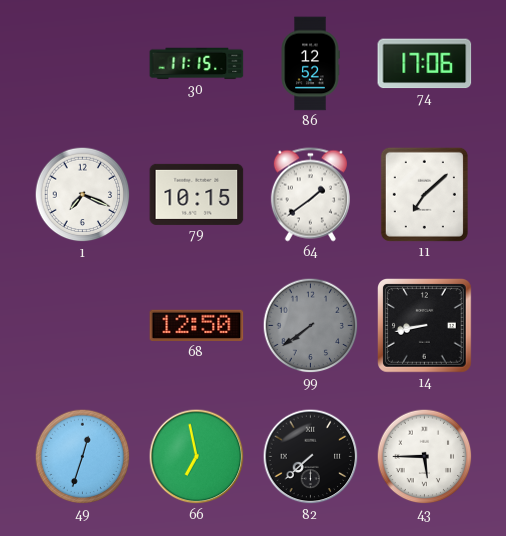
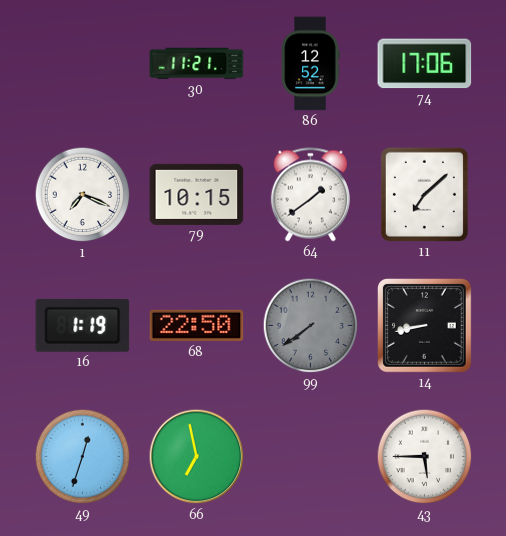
30: 11:15 -> 11:21
16: none -> 1:19
68: 12:50 -> 22:50
82: 7:38 -> none
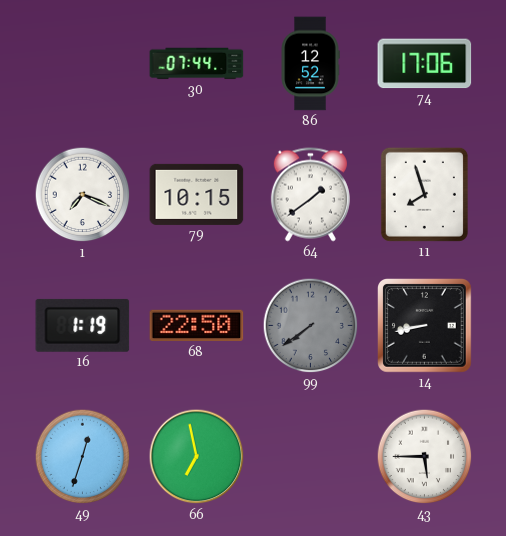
30: 11:21 -> 07:44
11: 7:08 -> 7:57
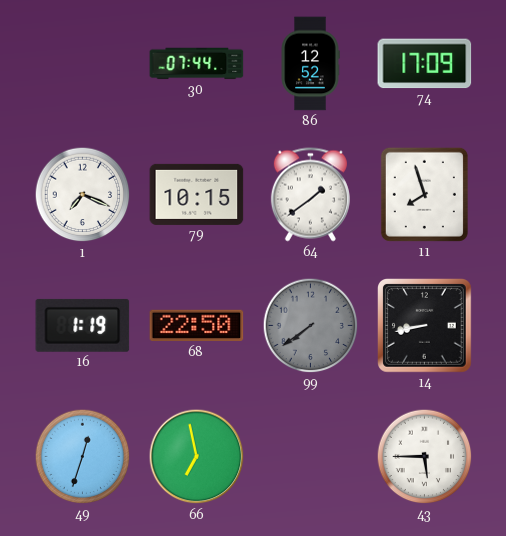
74: 17:06 -> 17:09
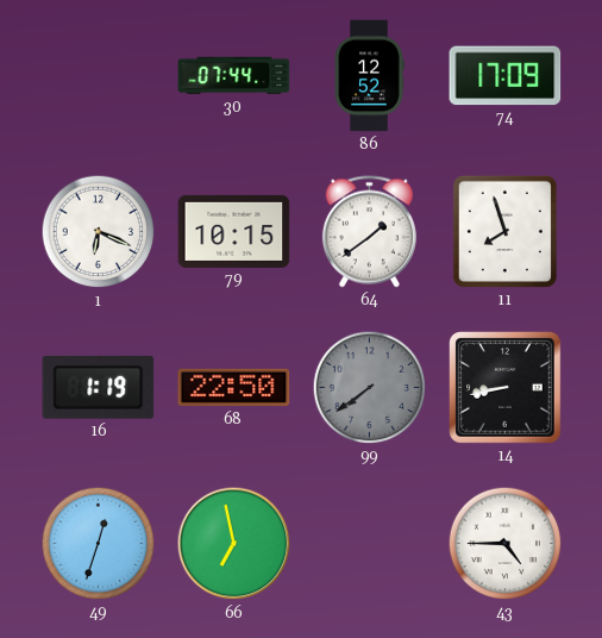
1: 7:19 -> 6:19
43: 5:45 -> 4:45
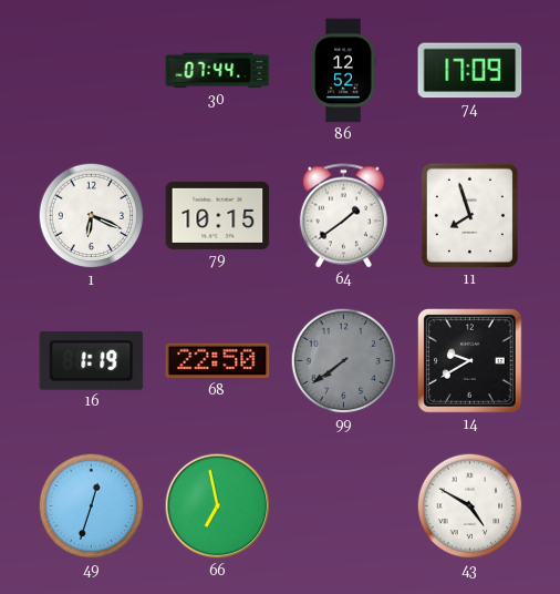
14: 8:43 -> 9:40
43: 4:45 -> 4:50
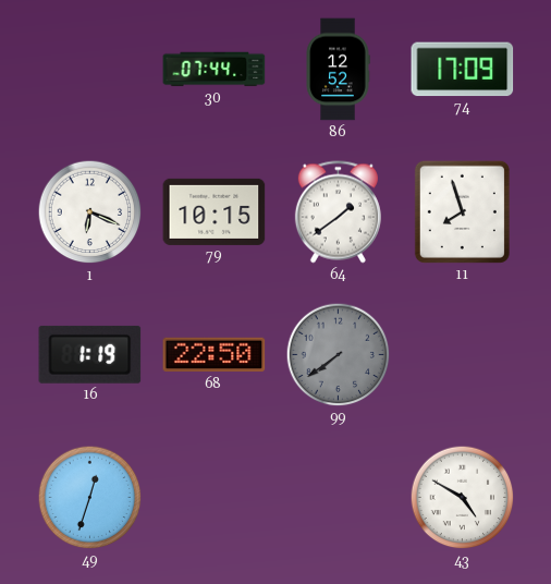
14: 9:40 -> none
66: 6:58 -> none
